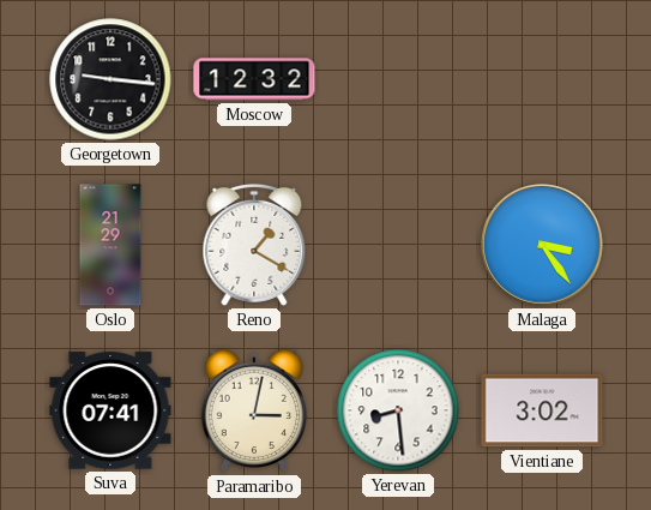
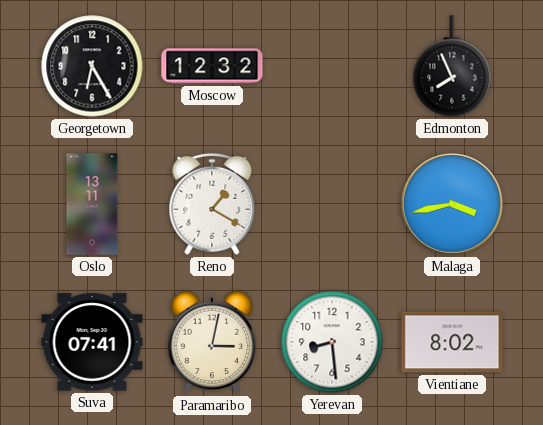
Georgetown: 9:16 -> 6:25
Edmonton: none -> 7:56
Oslo: 21:29 -> 13:11
Malaga: 3:24 -> 3:43
Vientiane: 3:02 -> 8:02
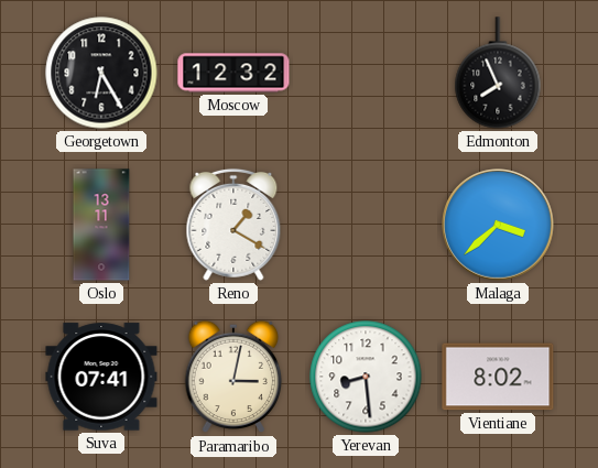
Malaga: 3:43 -> 3:38
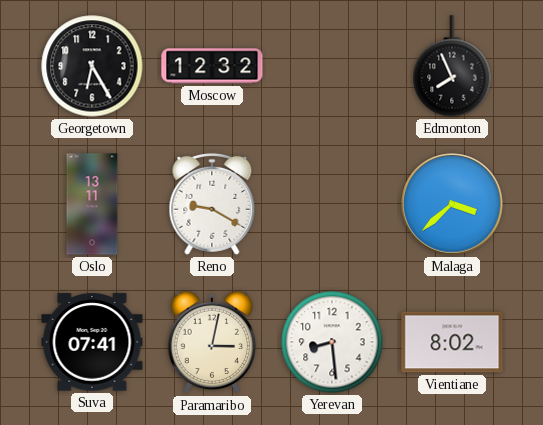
Reno: 1:20 -> 9:20
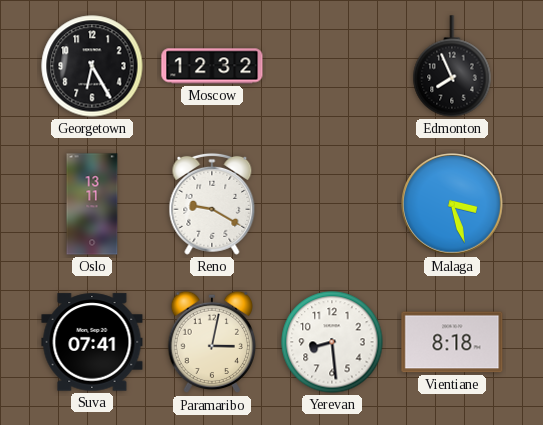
Malaga: 3:38 -> 3:27
Vientiane: 8:02 -> 8:18
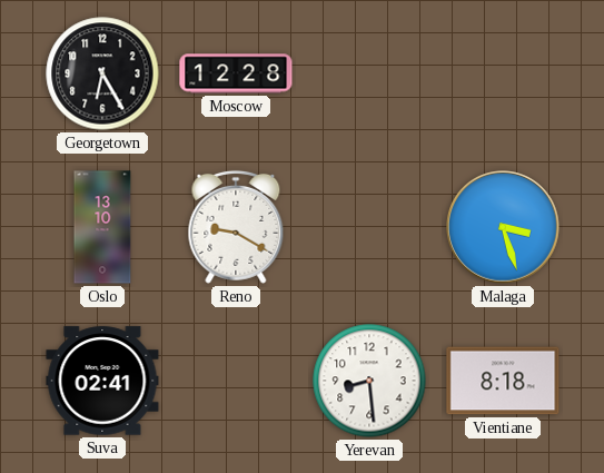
Moscow: 12:32 -> 12:28
Edmonton: 7:56 -> none
Oslo: 13:11 -> 13:10
Suva: 07:41 -> 02:41
Paramaribo: 3:02 -> none
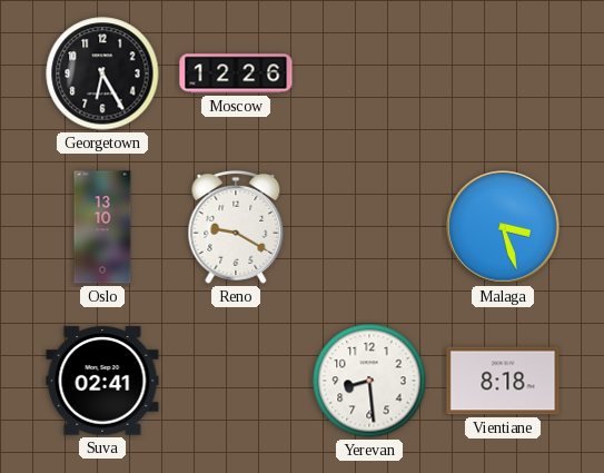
Moscow: 12:28 -> 12:26
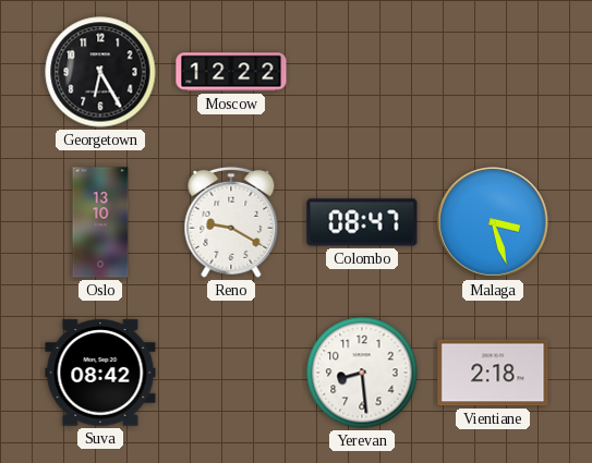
Moscow: 12:26 -> 12:22
Colombo: none -> 08:47
Suva: 02:41 -> 08:42
Vientiane: 8:18 -> 2:18
